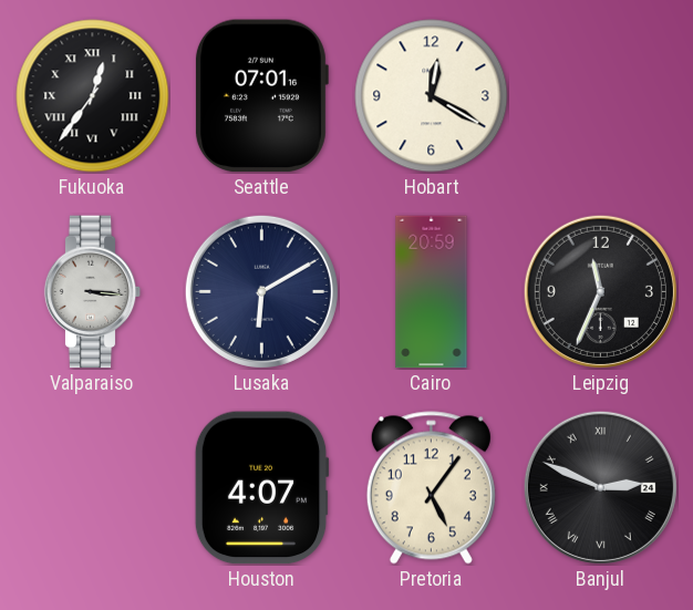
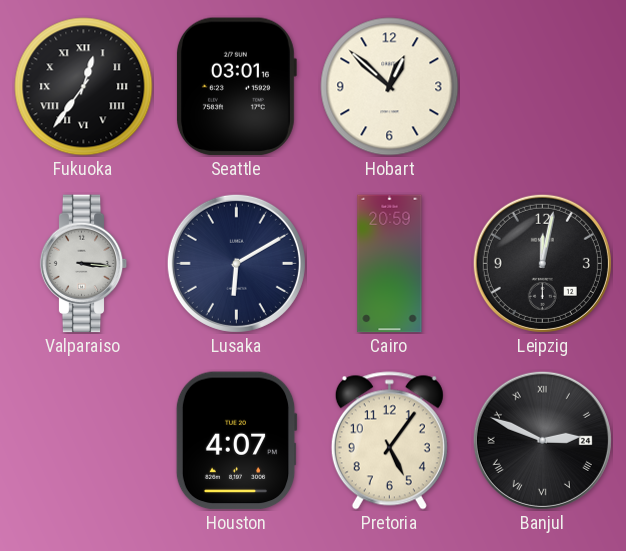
Seattle: 07:01 -> 03:01
Hobart: 12:20 -> 12:52
Leipzig: 11:34 -> 12:02
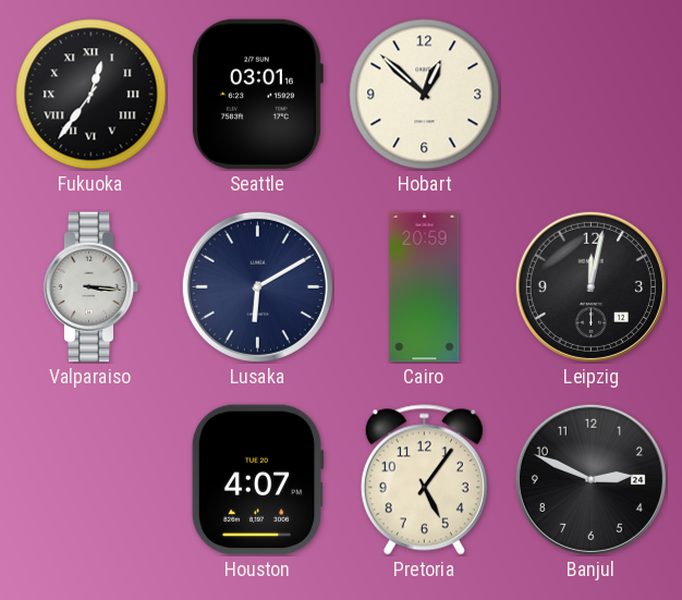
Banjul numerals: Roman -> Arabic
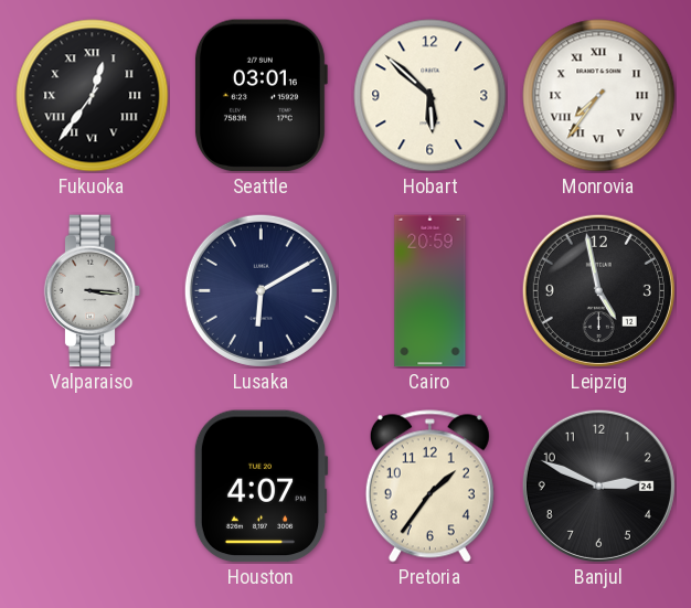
Hobart: 12:52 -> 5:52
Monrovia: none -> 7:36
Leipzig: 12:02 -> 4:58
Pretoria: 5:06 -> 1:36
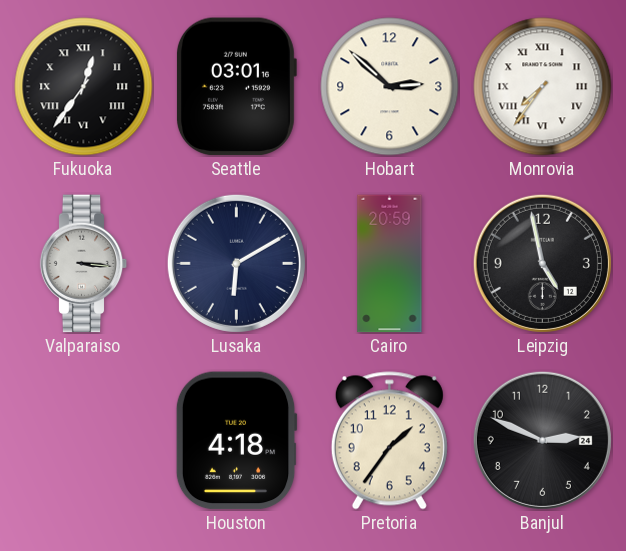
Hobart: 5:52 -> 2:52
Houston: 4:07 -> 4:18
